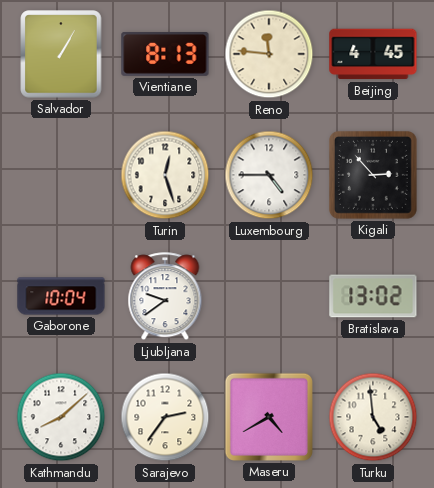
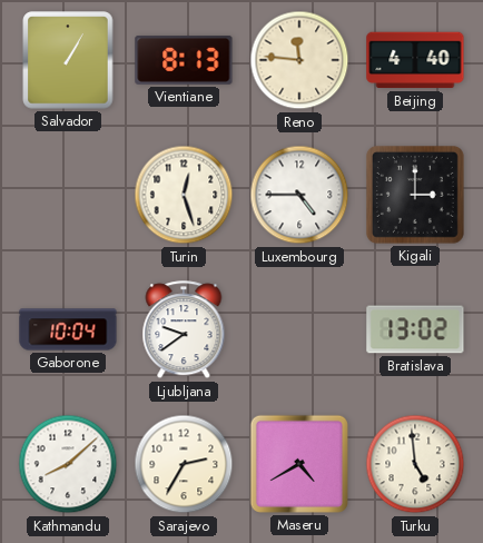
Beijing: 4:45 -> 4:40
Kigali: 2:53 -> 3:00
Sarajevo: 2:36 -> 2:35
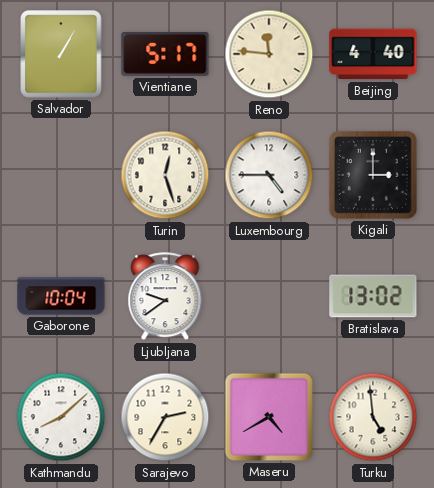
Vientiane: 8:13 -> 5:17
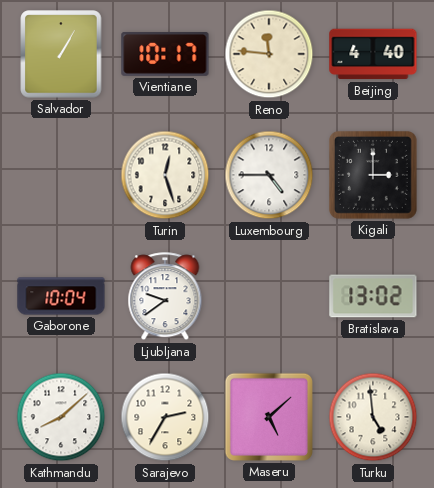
Vientiane: 5:17 -> 10:17
Maseru: 4:40 -> 5:08
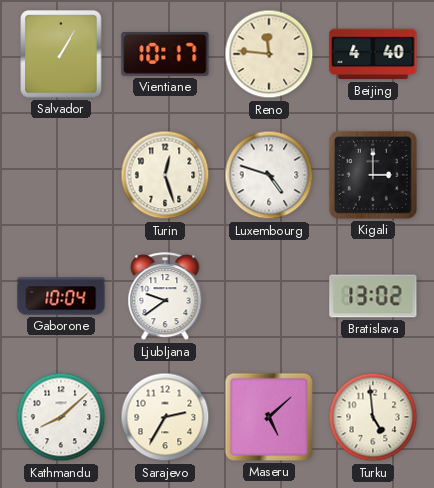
Luxembourg: 4:45 -> 4:48
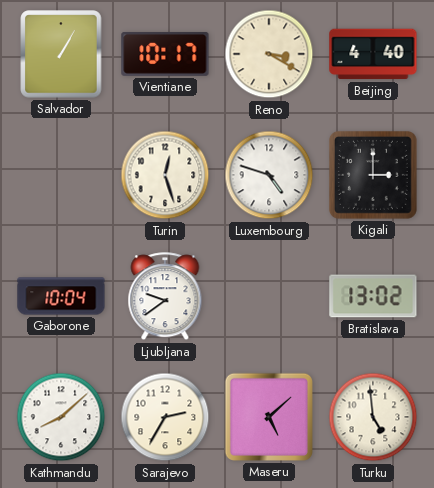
Reno: 11:46 -> 3:20
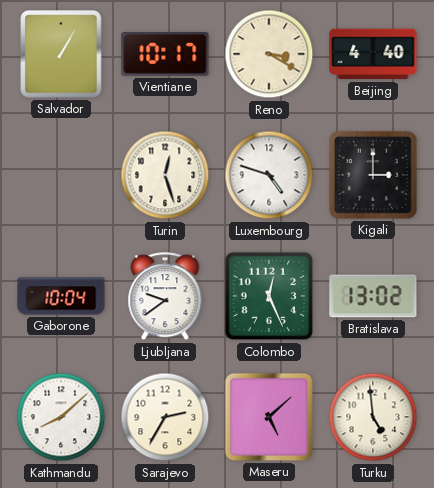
Colombo: none -> 12:26
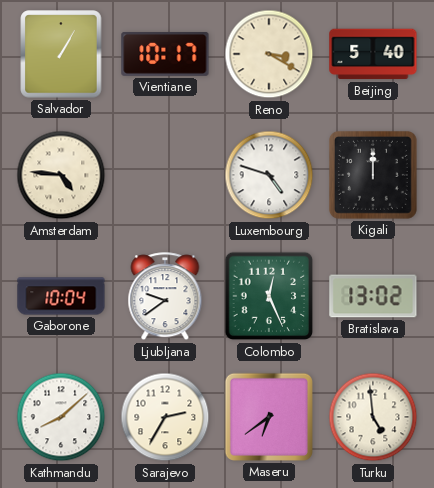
Beijing: 4:40 -> 5:40
Amsterdam: none -> 4:46
Turin: 12:27 -> none
Kigali: 3:00 -> 12:00
Maseru: 5:08 -> 6:39
